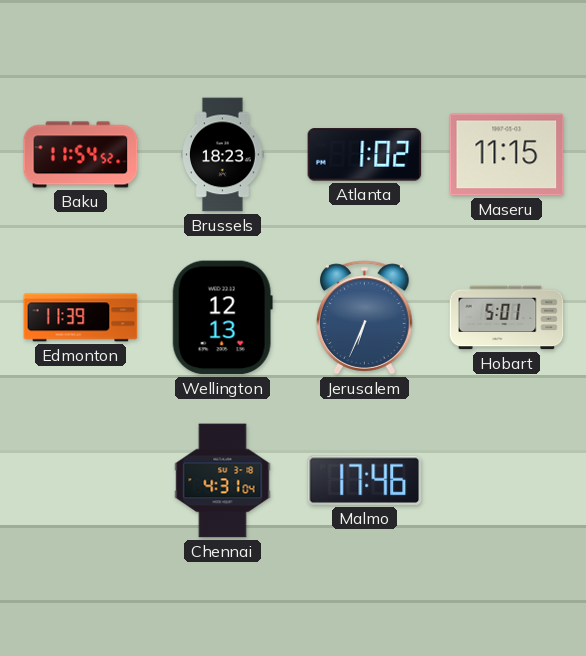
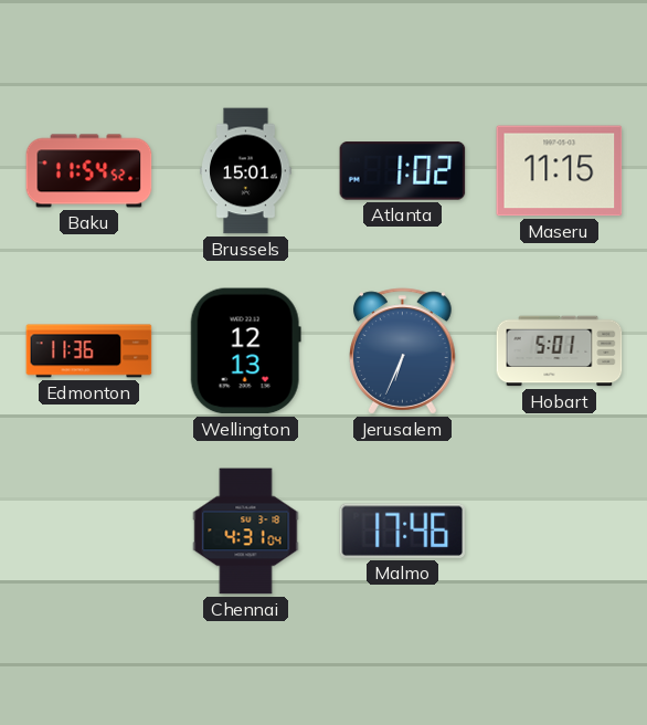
Brussels: 18:23 -> 15:01
Edmonton: 11:39 -> 11:36
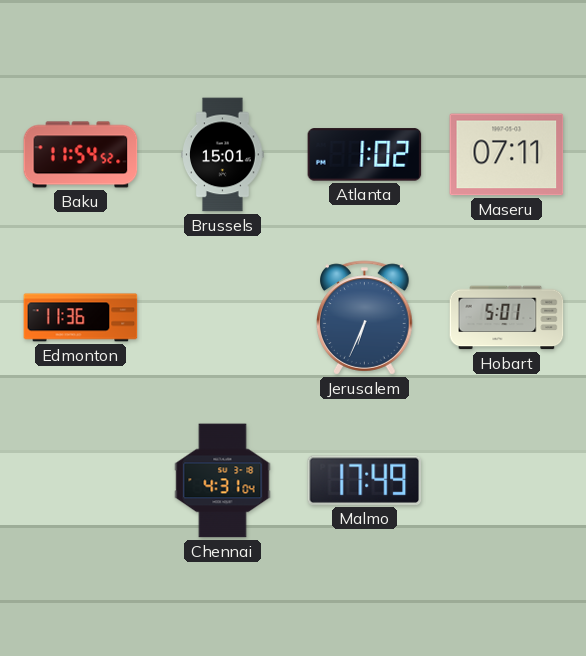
Maseru: 11:15 -> 07:11
Wellington: 12:13 -> none
Malmo: 17:46 -> 17:49
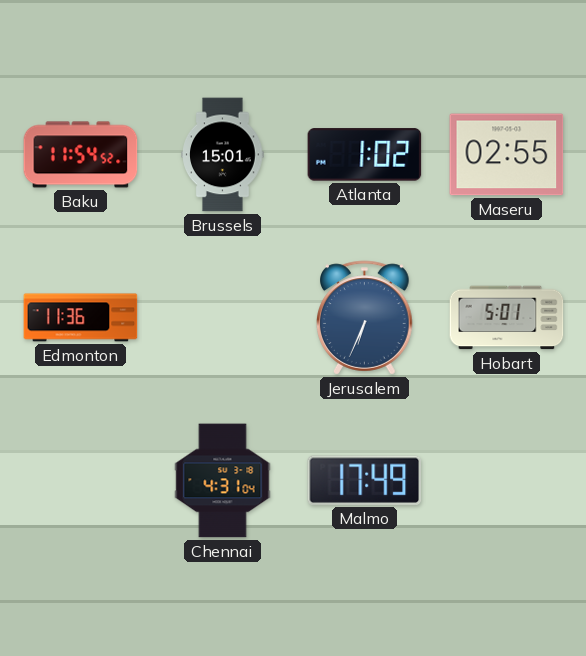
Maseru: 07:11 -> 02:55
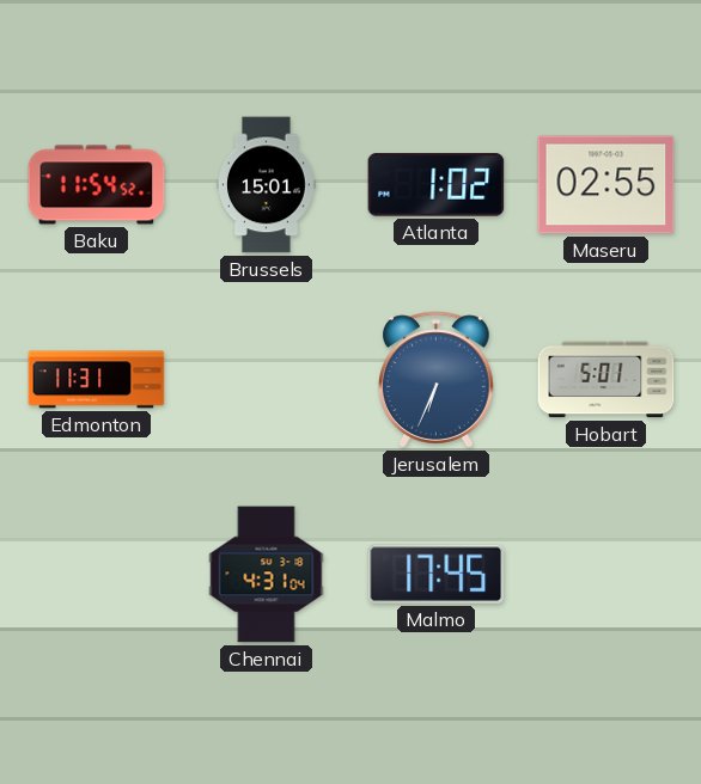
Edmonton: 11:36 -> 11:31
Malmo: 17:49 -> 17:45
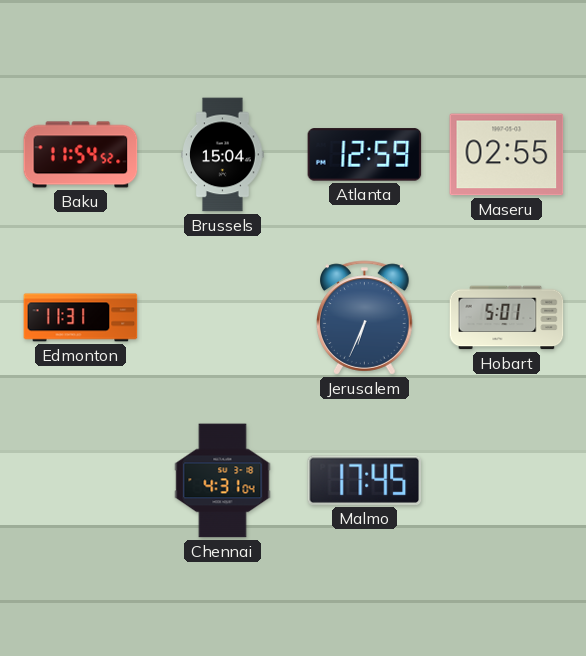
Brussels: 15:01 -> 15:04
Atlanta: 1:02 -> 12:59
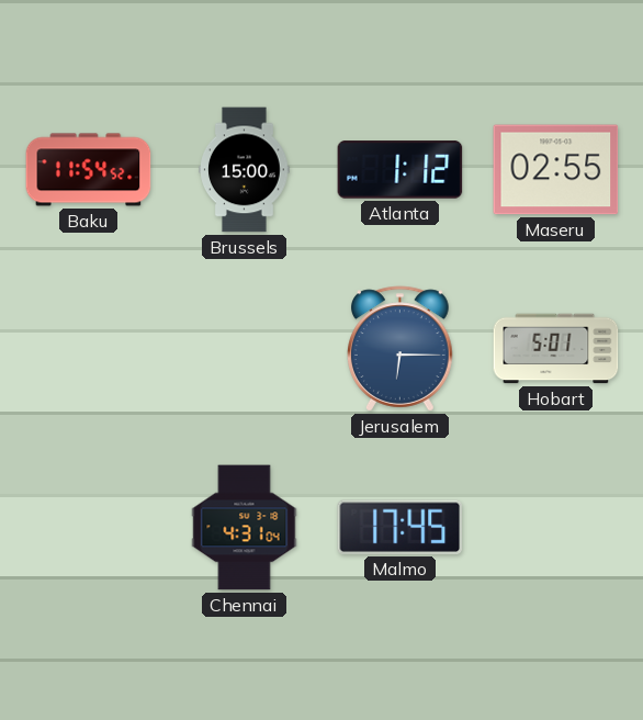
Brussels: 15:04 -> 15:00
Atlanta: 12:59 -> 1:12
Edmonton: 11:31 -> none
Jerusalem: 6:34 -> 6:15
